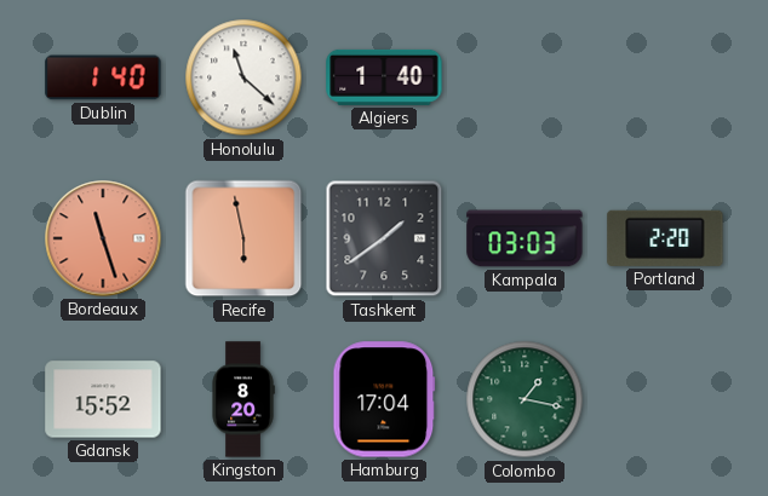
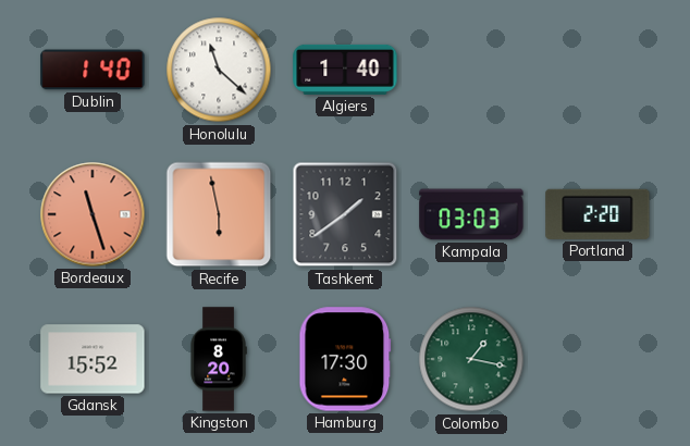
Hamburg: 17:04 -> 17:30
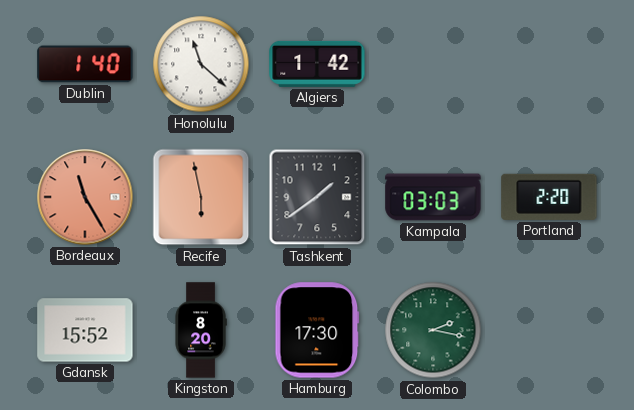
Algiers: 1:40 -> 1:42
Bordeaux: 11:27 -> 11:25
Colombo: 1:17 -> 2:17
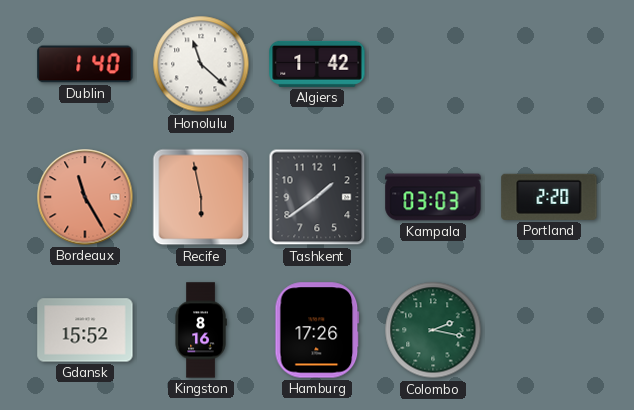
Kingston: 8:20 -> 8:16
Hamburg: 17:30 -> 17:26
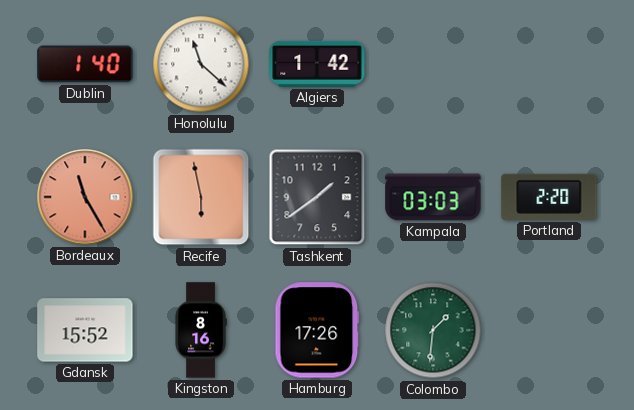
Colombo: 2:17 -> 1:31
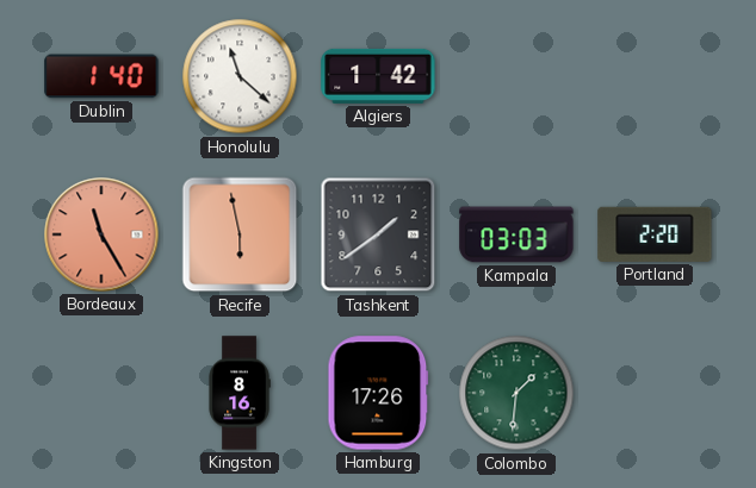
Gdansk: 15:52 -> none
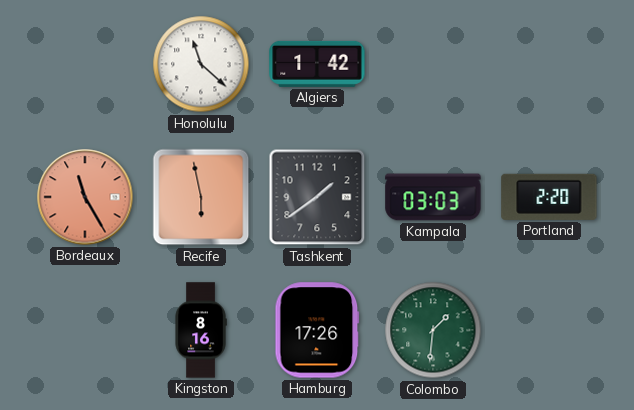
Dublin: 1:40 -> none
